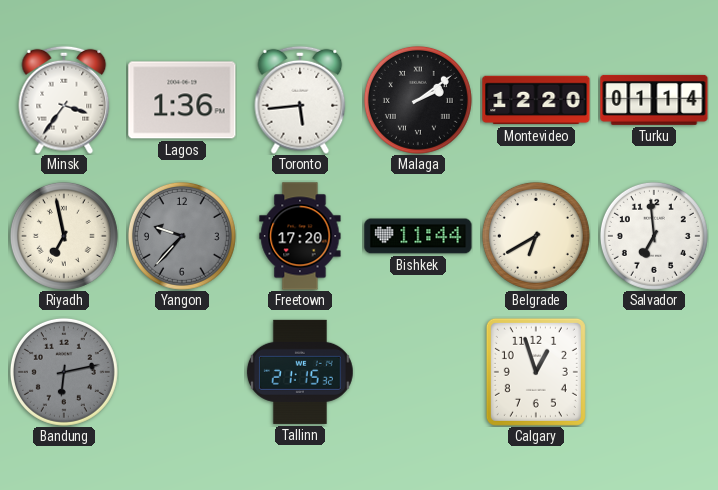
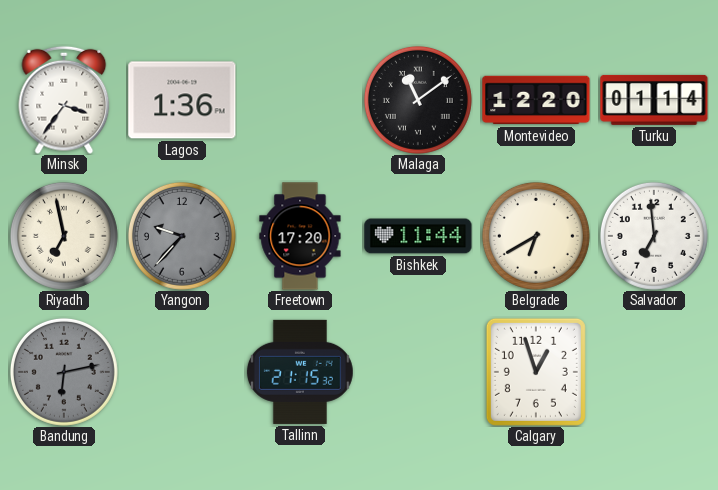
Toronto: 5:44 -> none
Malaga: 2:09 -> 11:09
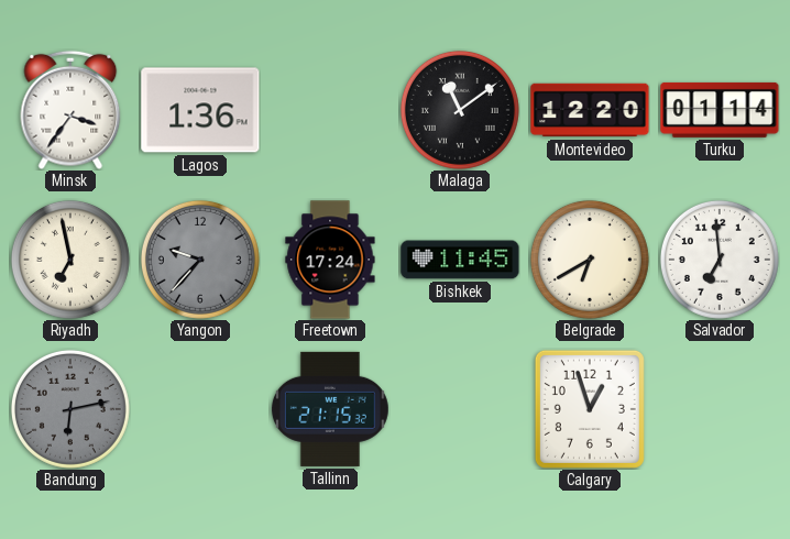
Freetown: 17:20 -> 17:24
Bishkek: 11:44 -> 11:45
